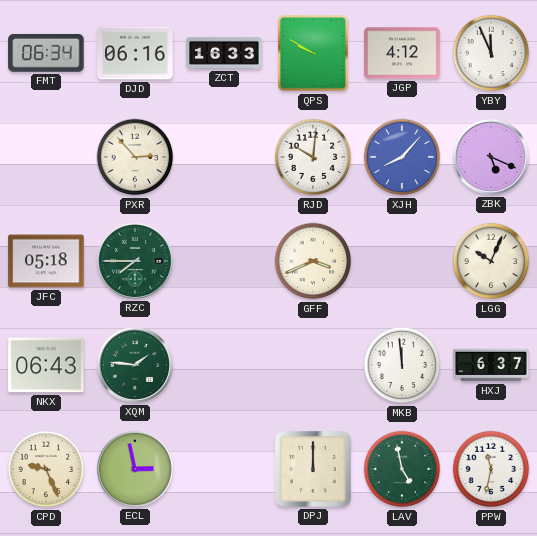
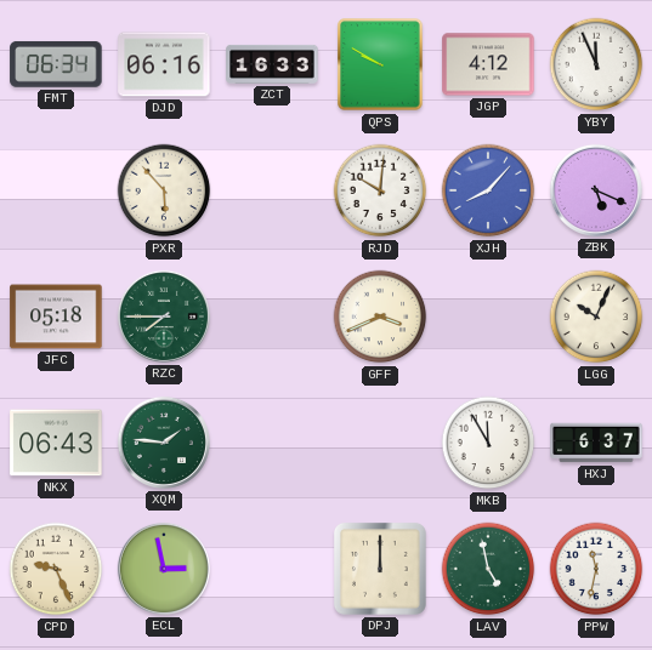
PXR: 2:53 -> 5:53
MKB: 11:59 -> 11:55
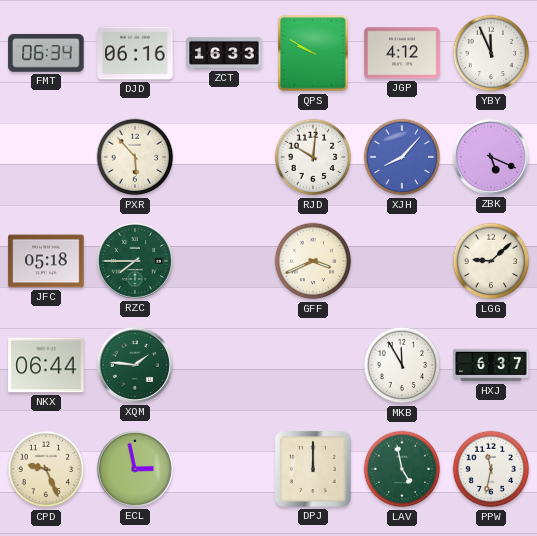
LGG: 10:04 -> 9:08
NKX: 06:43 -> 06:44
